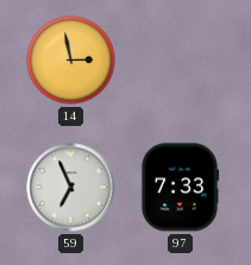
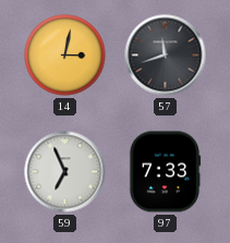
14: 2:58 -> 3:02
57: none -> 11:42
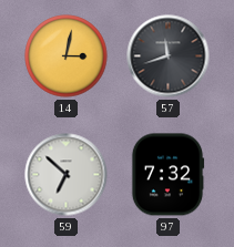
59: 6:56 -> 6:52
97: 7:33 -> 7:32
